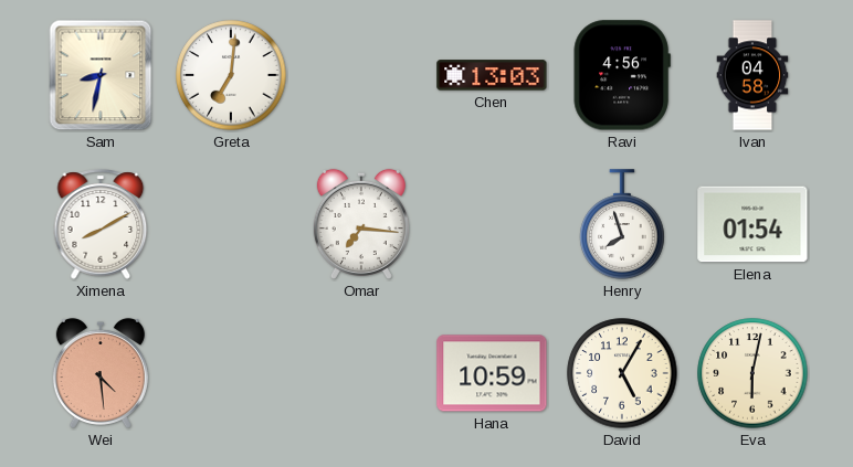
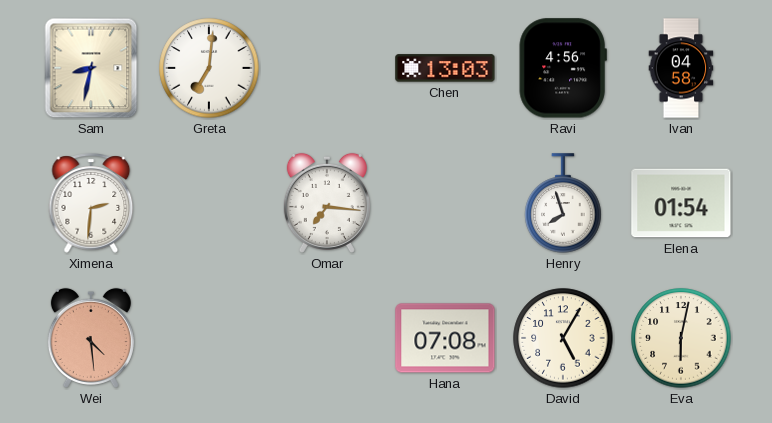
Ximena: 8:10 -> 2:31
Hana: 10:59 -> 07:08
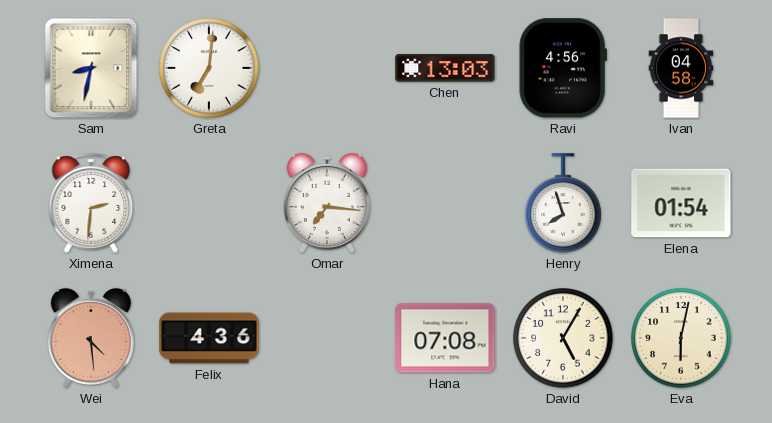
Felix: none -> 4:36
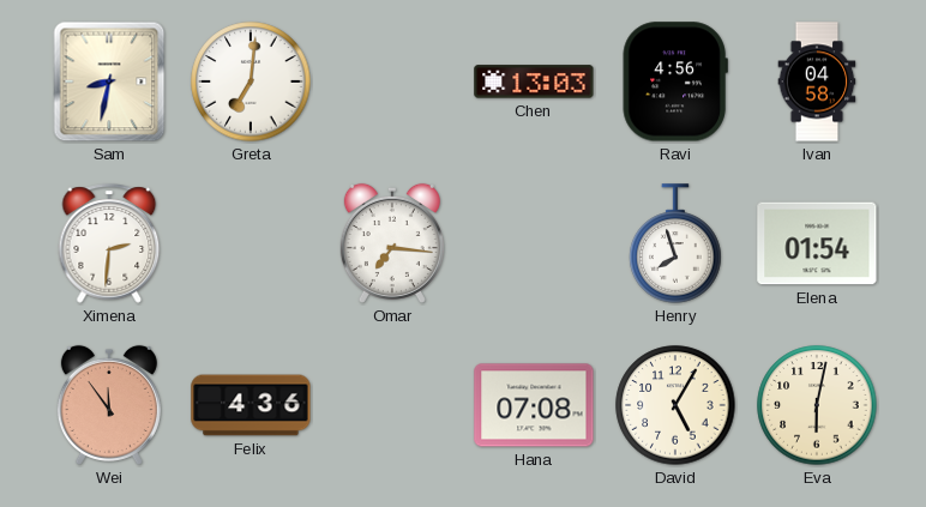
Wei: 4:29 -> 11:54
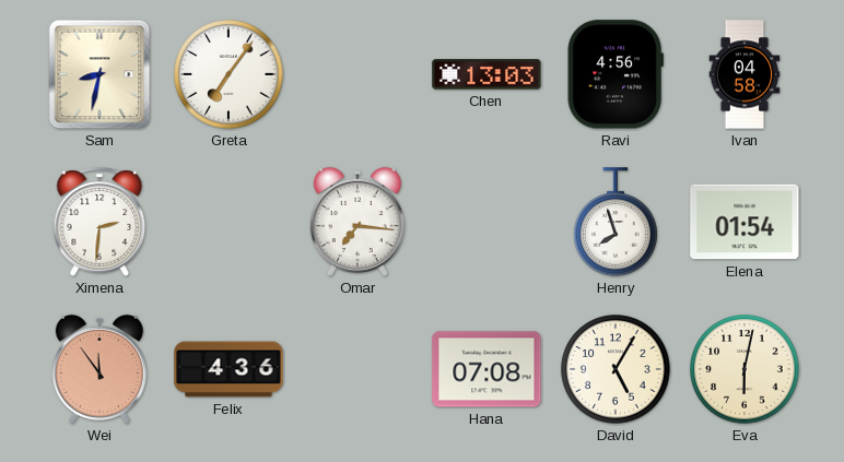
Greta: 7:01 -> 7:06
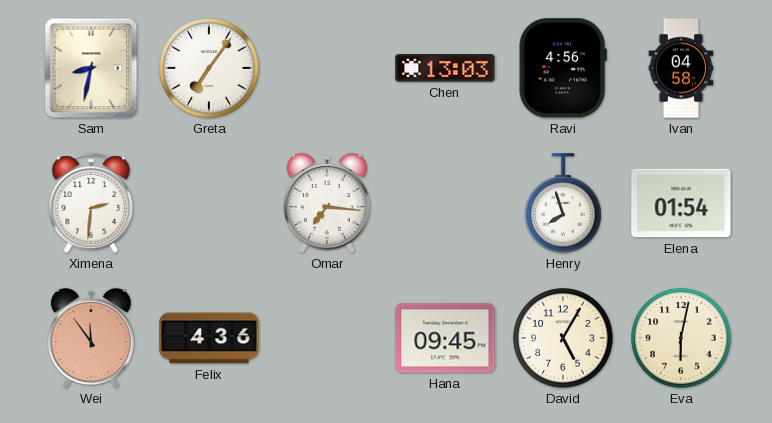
Hana: 07:08 -> 09:45
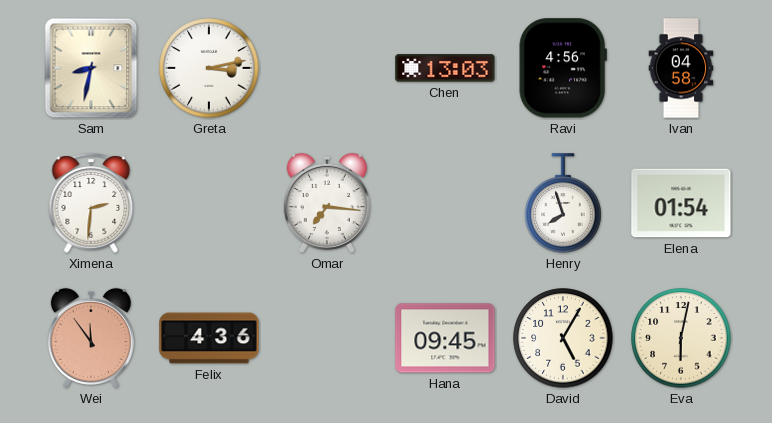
Greta: 7:06 -> 3:13
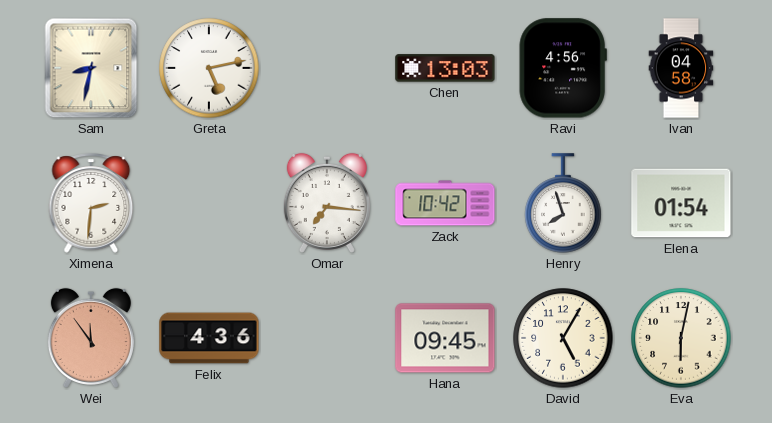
Greta: 3:13 -> 5:13
Zack: none -> 10:42
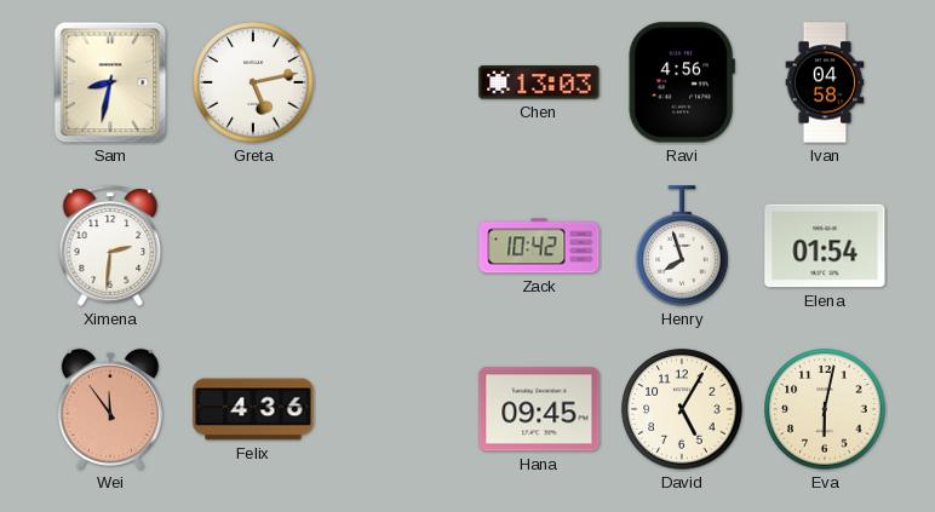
Omar: 7:16 -> none
